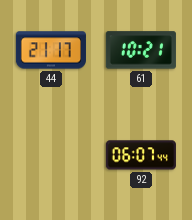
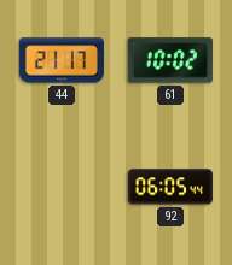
61: 10:21 -> 10:02
92: 06:07 -> 06:05
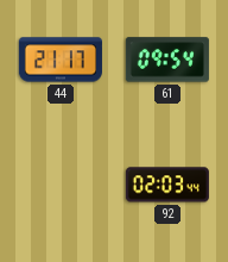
61: 10:02 -> 09:54
92: 06:05 -> 02:03
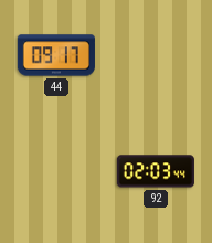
44: 21:17 -> 09:17
61: 09:54 -> none
